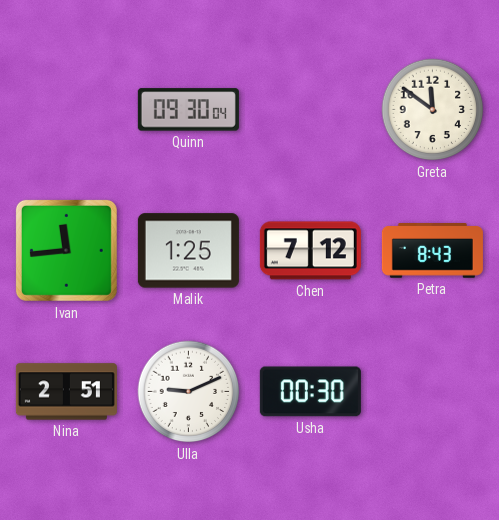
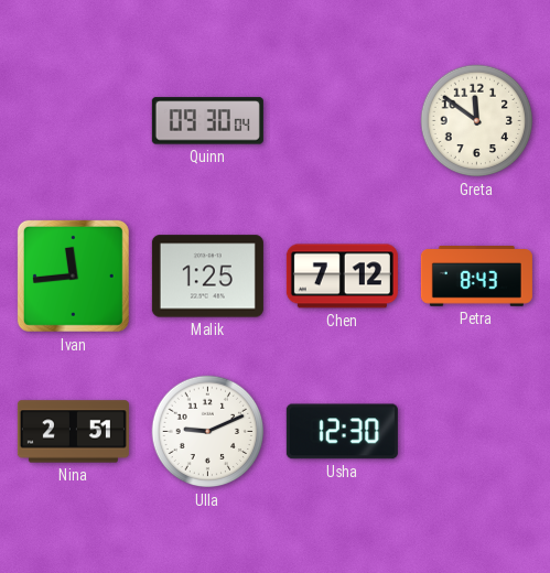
Usha: 00:30 -> 12:30
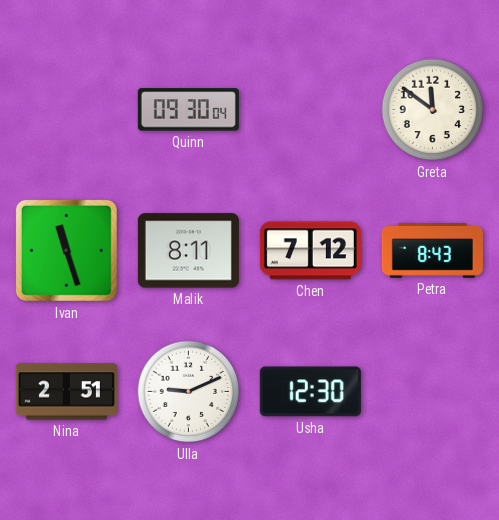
Ivan: 11:44 -> 11:27
Malik: 1:25 -> 8:11
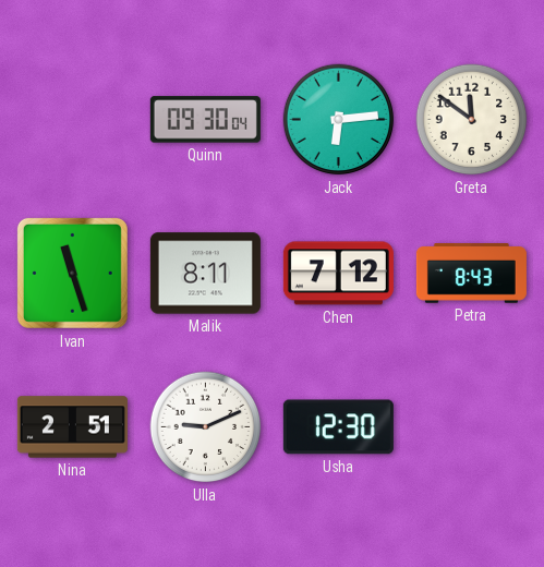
Jack: none -> 6:14
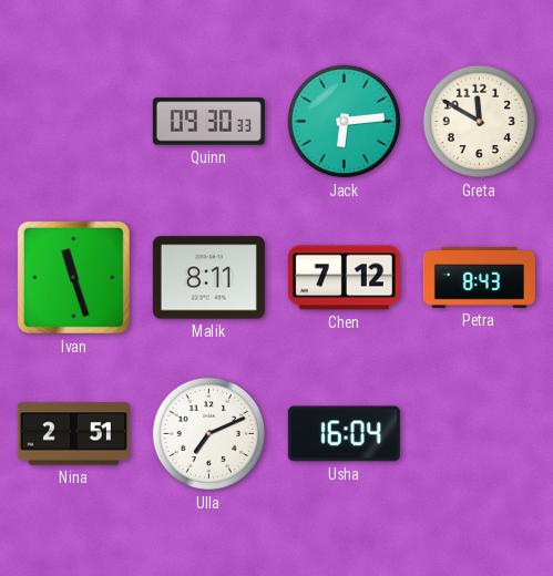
Quinn: 09:30:04 -> 09:30:33
Greta: 11:51 -> 11:50
Ulla: 9:11 -> 7:11
Usha: 12:30 -> 16:04
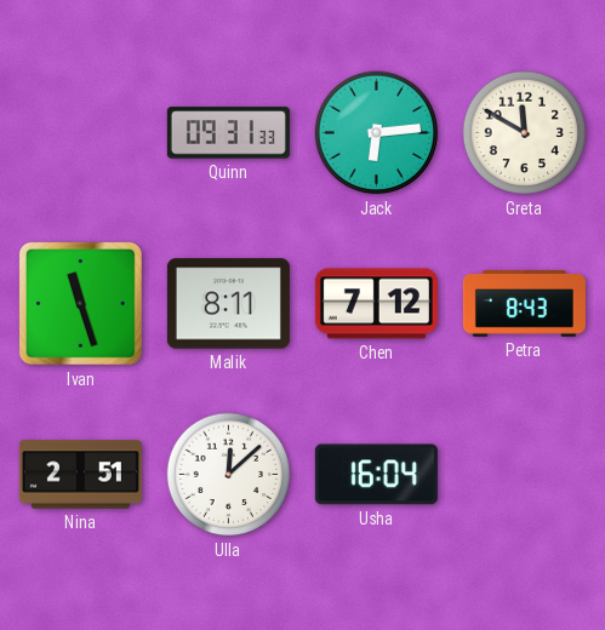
Quinn: 09:30 -> 09:31
Ulla: 7:11 -> 12:08
